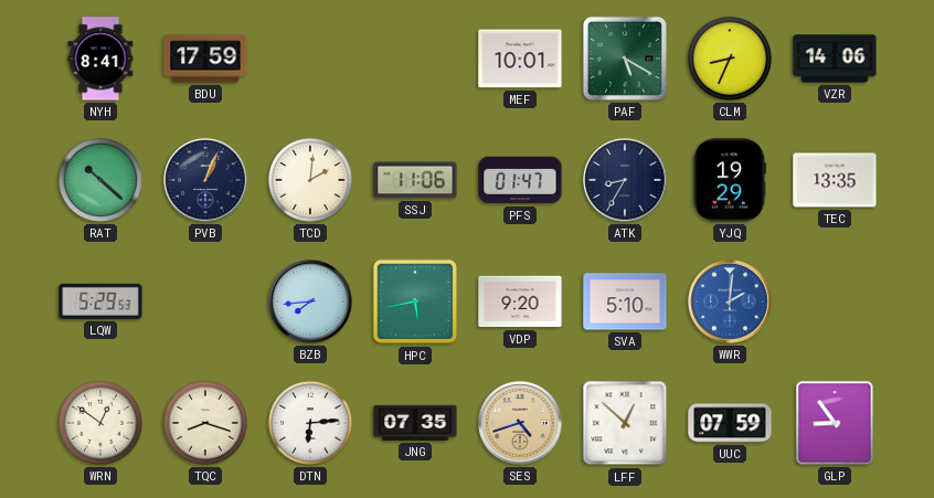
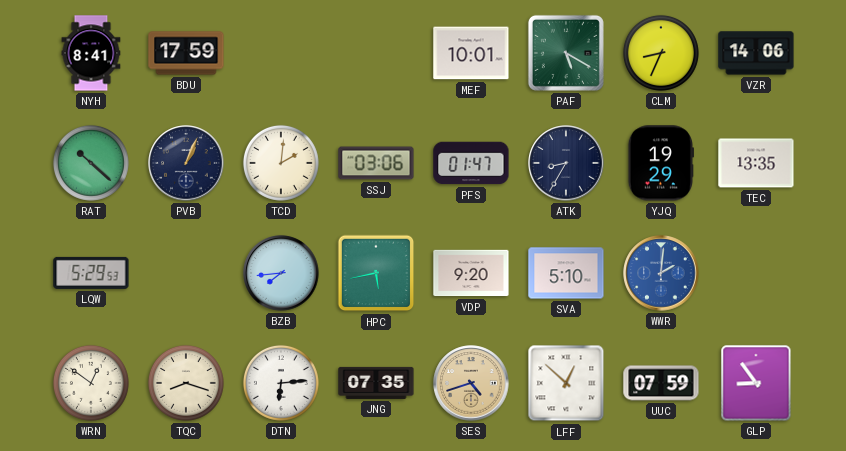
SSJ: 11:06 -> 03:06
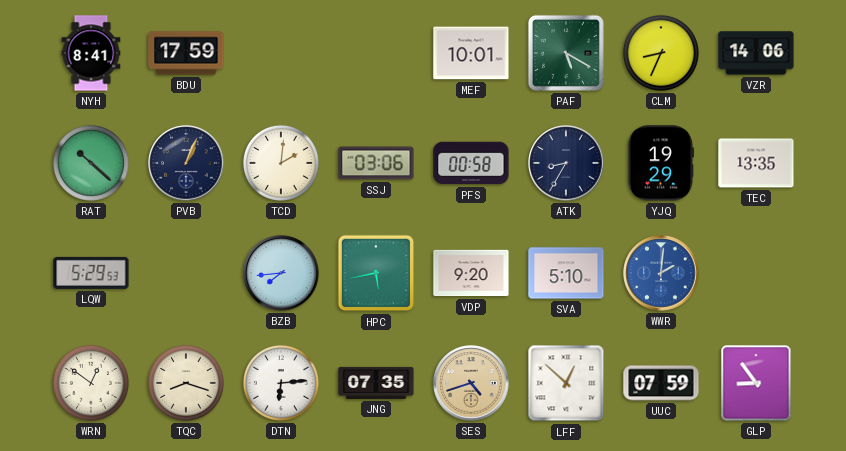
PFS: 01:47 -> 00:58
